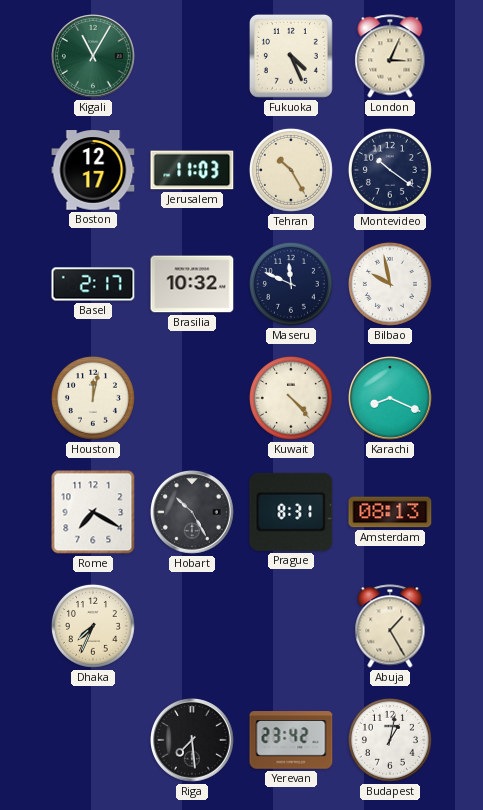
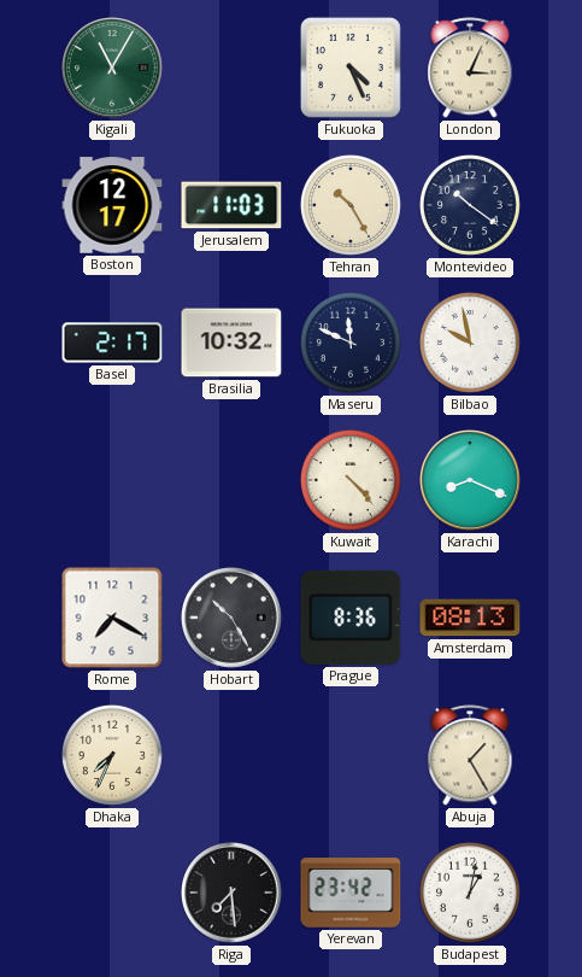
Houston: 12:02 -> none
Prague: 8:31 -> 8:36
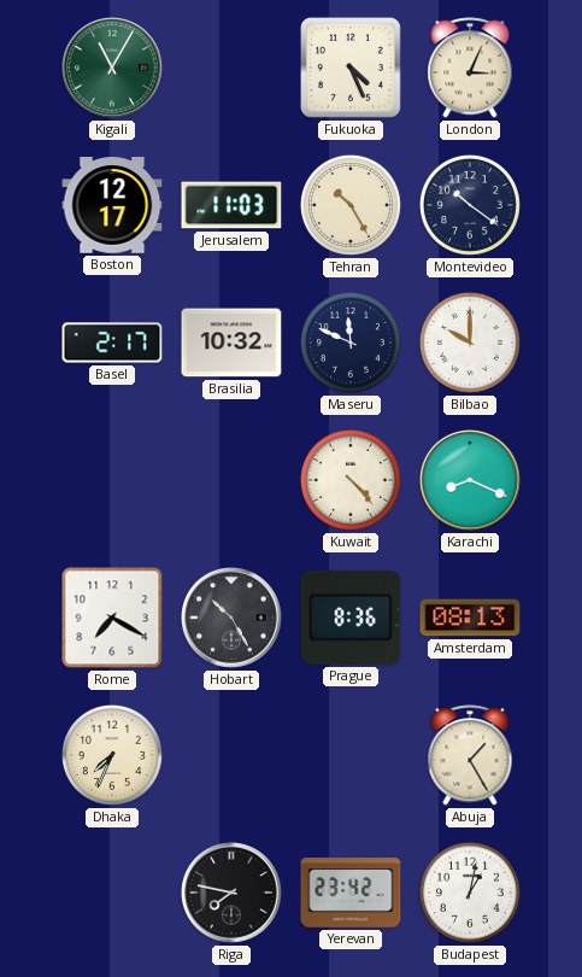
Bilbao: 9:58 -> 10:00
Riga: 7:29 -> 7:47
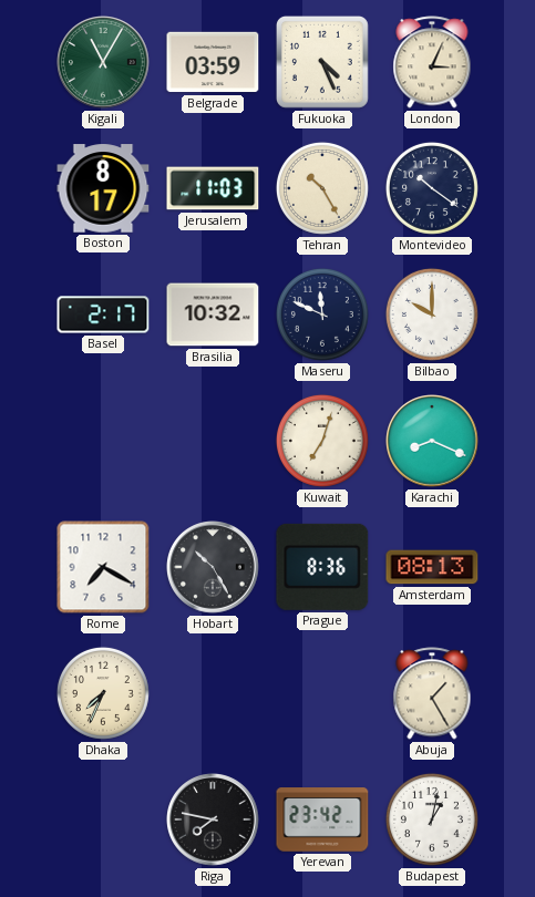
Belgrade: none -> 03:59
Boston: 12:17 -> 8:17
Kuwait: 4:23 -> 7:03
